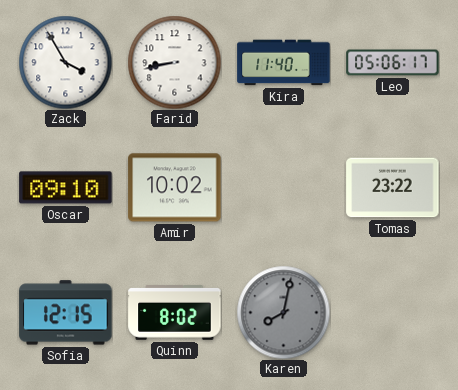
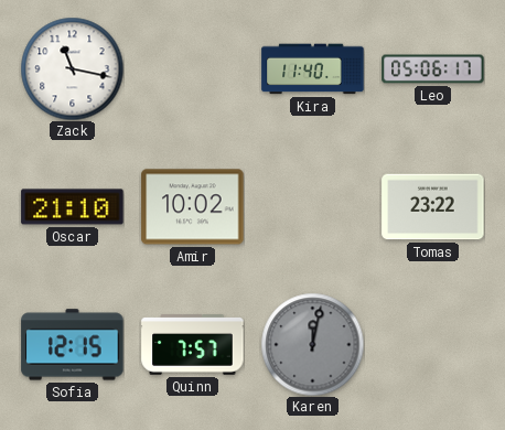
Zack: 3:55 -> 11:17
Farid: 8:43 -> none
Oscar: 09:10 -> 21:10
Quinn: 8:02 -> 7:57
Karen: 8:02 -> 12:02
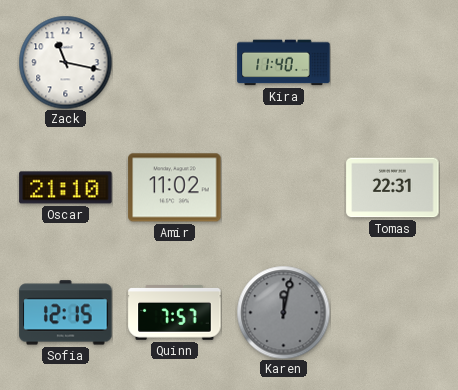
Leo: 05:06 -> none
Amir: 10:02 -> 11:02
Tomas: 23:22 -> 22:31
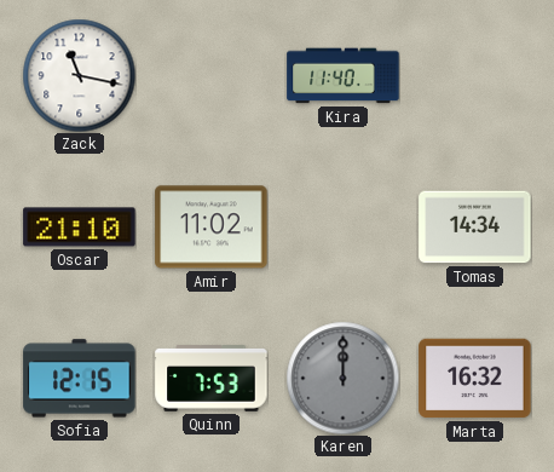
Tomas: 22:31 -> 14:34
Quinn: 7:57 -> 7:53
Karen: 12:02 -> 12:00
Marta: none -> 16:32
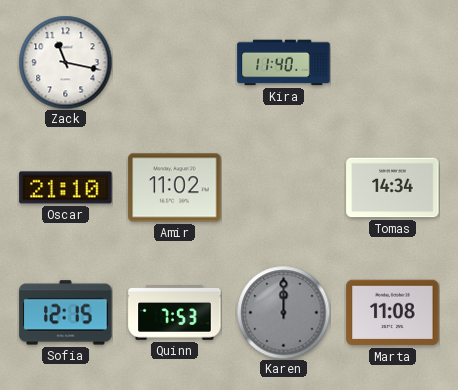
Marta: 16:32 -> 11:08
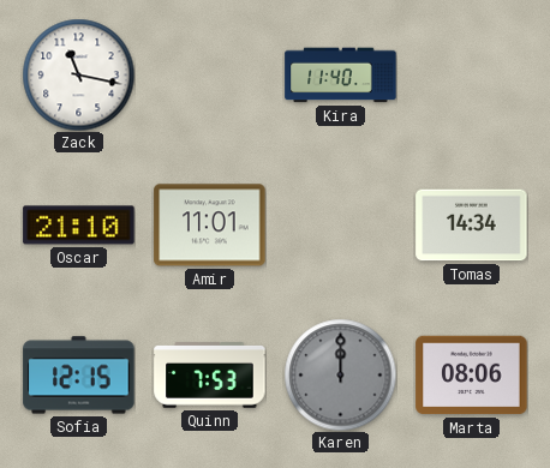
Amir: 11:02 -> 11:01
Marta: 11:08 -> 08:06
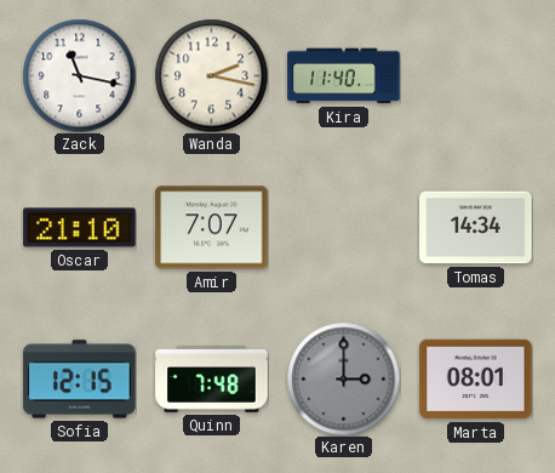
Wanda: none -> 2:17
Amir: 11:01 -> 7:07
Quinn: 7:53 -> 7:48
Karen: 12:00 -> 3:00
Marta: 08:06 -> 08:01
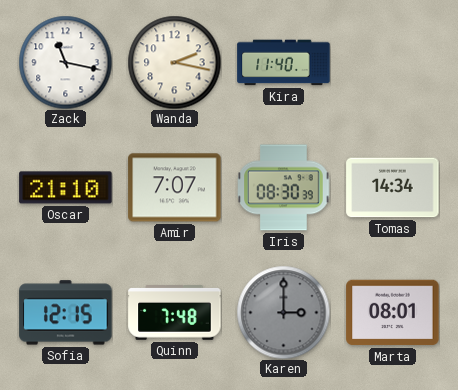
Iris: none -> 08:30
